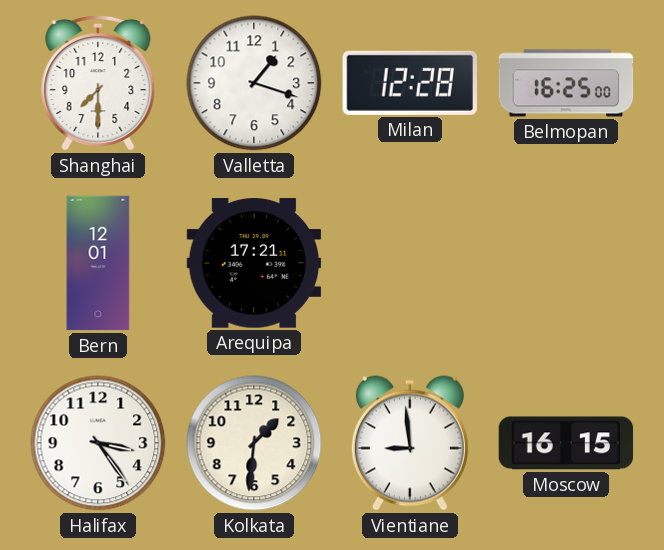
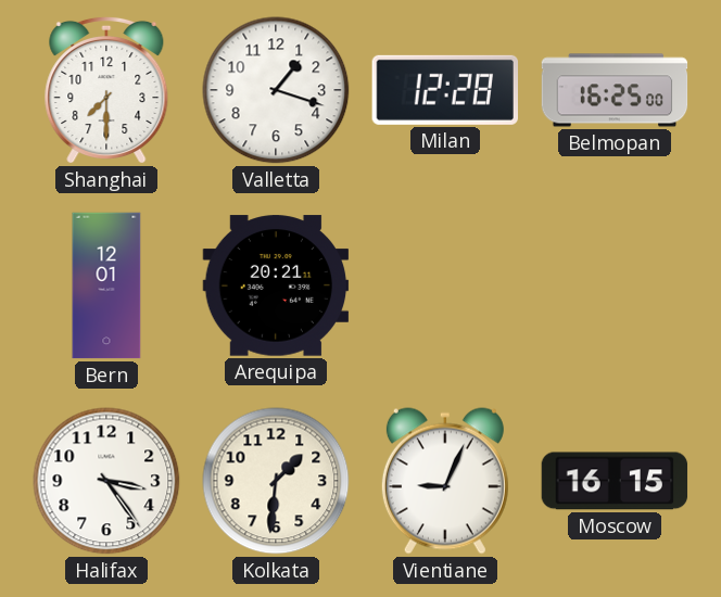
Arequipa: 17:21 -> 20:21
Vientiane: 8:59 -> 9:04
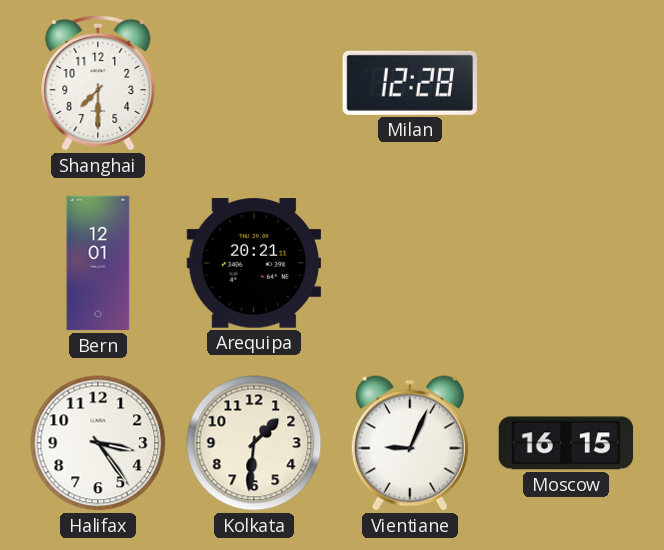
Valletta: 1:18 -> none
Belmopan: 16:25 -> none
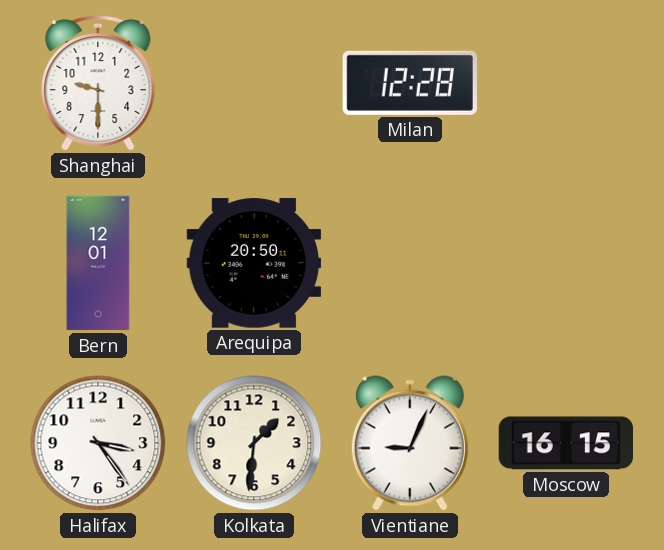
Shanghai: 7:30 -> 9:30
Arequipa: 20:21 -> 20:50
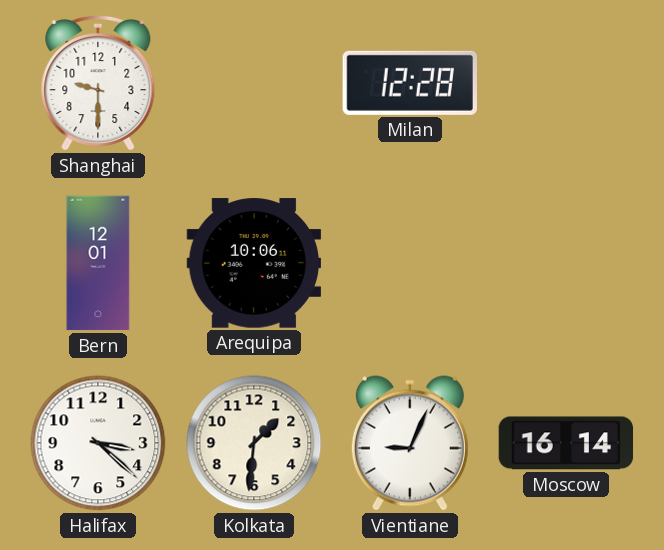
Arequipa: 20:50 -> 10:06
Halifax: 3:24 -> 3:22
Moscow: 16:15 -> 16:14
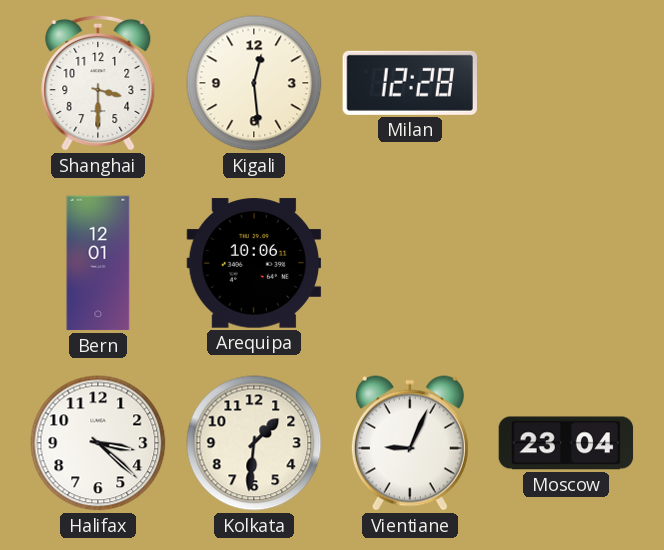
Shanghai: 9:30 -> 3:30
Kigali: none -> 12:29
Moscow: 16:14 -> 23:04
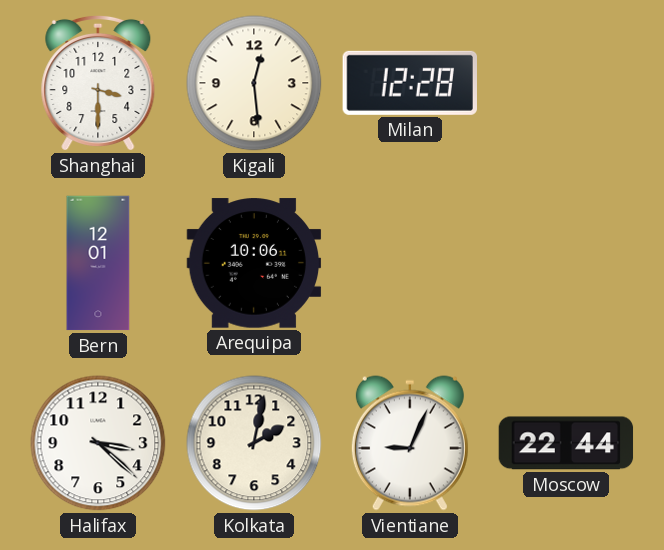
Kolkata: 1:31 -> 2:02
Moscow: 23:04 -> 22:44
